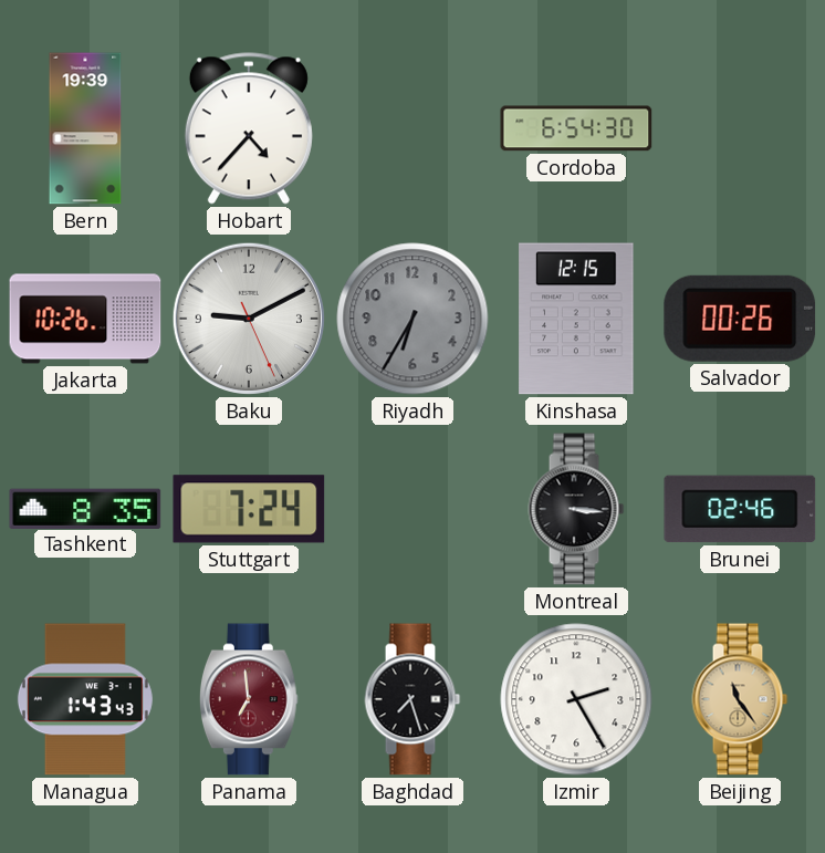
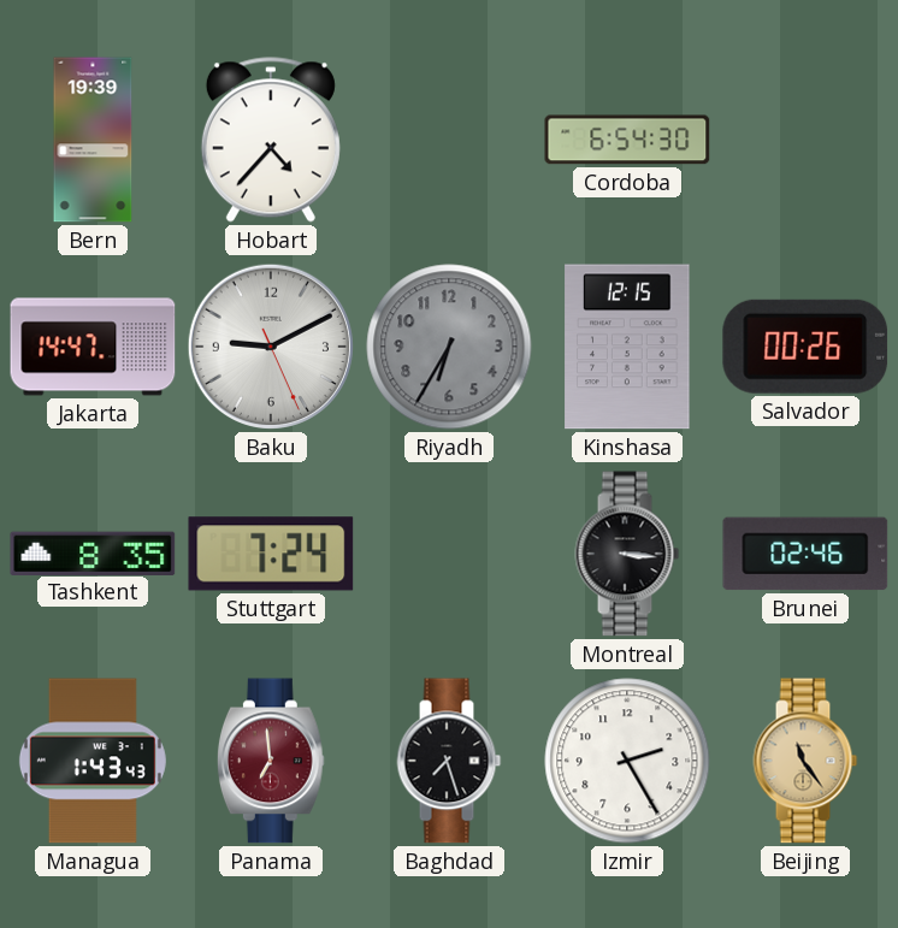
Jakarta: 10:26 -> 14:47
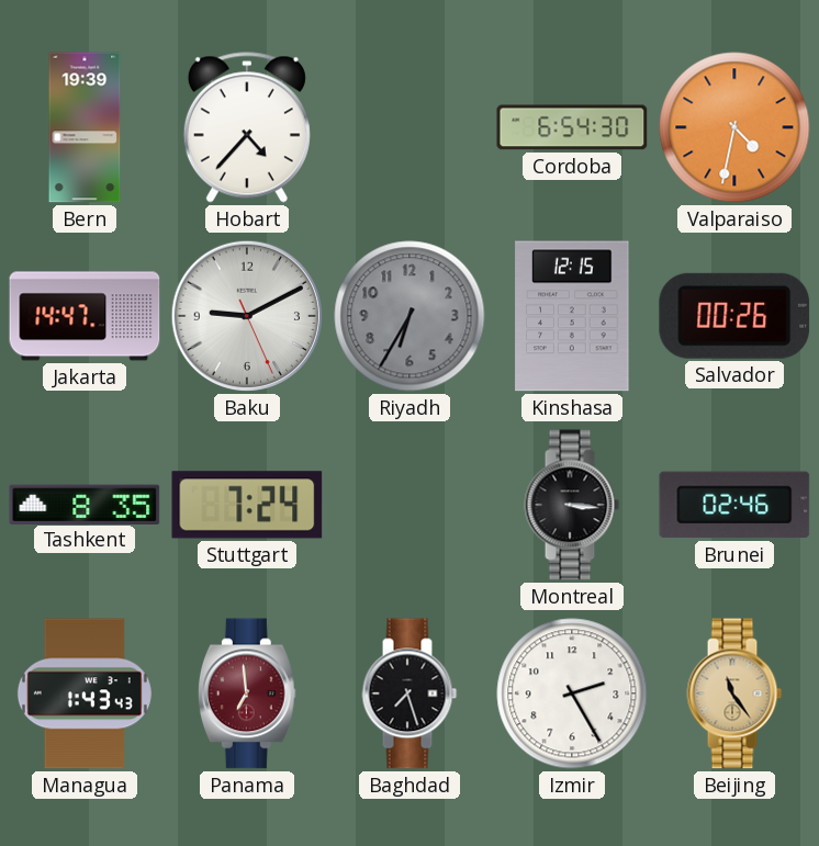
Valparaiso: none -> 4:32
